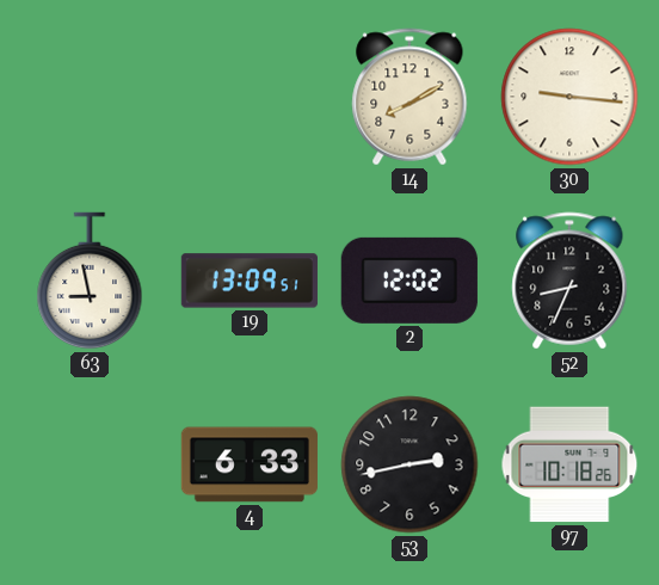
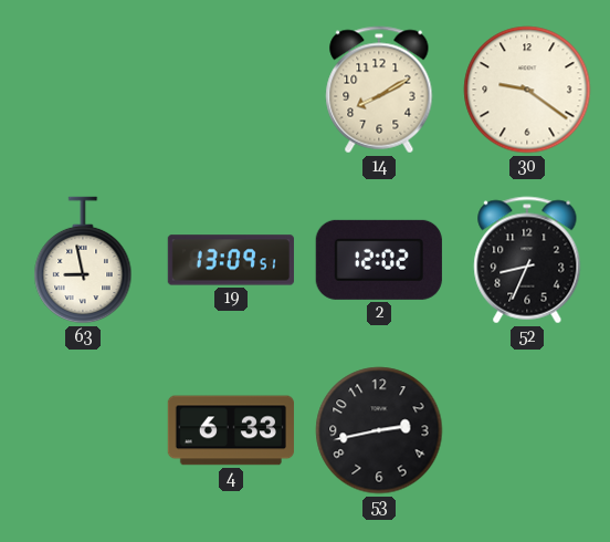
30: 9:16 -> 9:21
97: 10:18 -> none
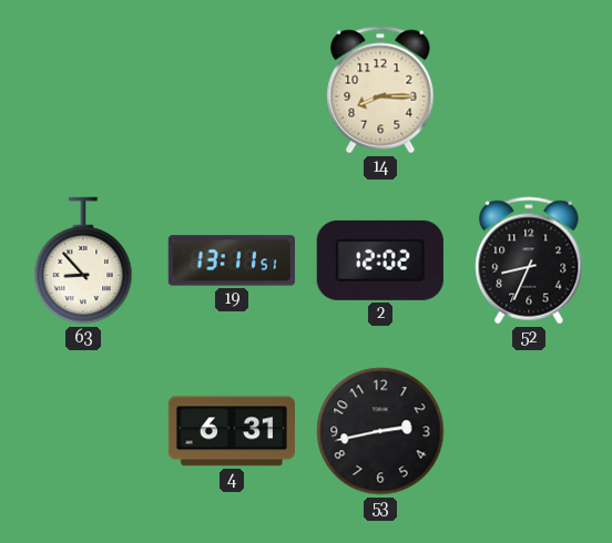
14: 8:10 -> 8:15
30: 9:21 -> none
63: 8:58 -> 8:53
19: 13:09 -> 13:11
4: 6:33 -> 6:31
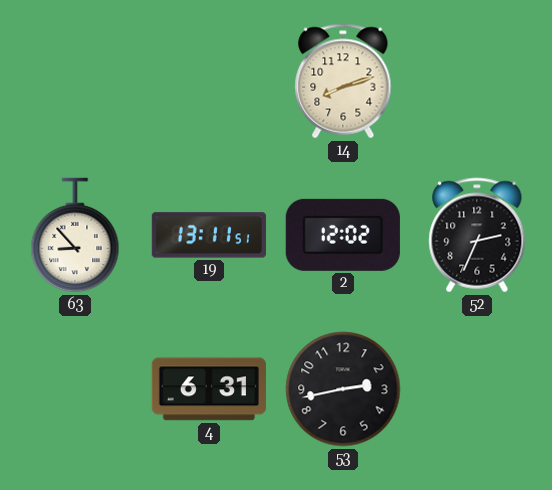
14: 8:15 -> 8:12
52: 8:34 -> 2:34
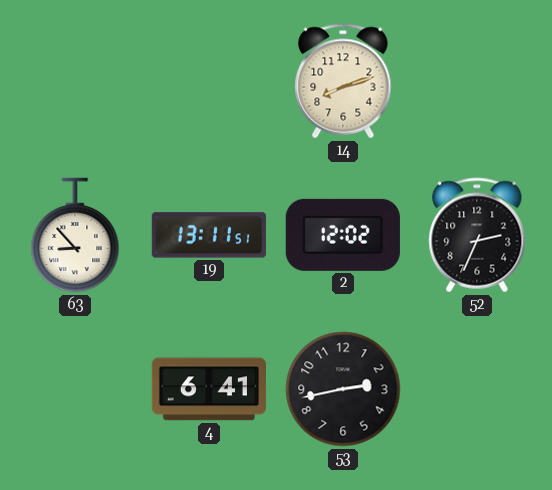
4: 6:31 -> 6:41
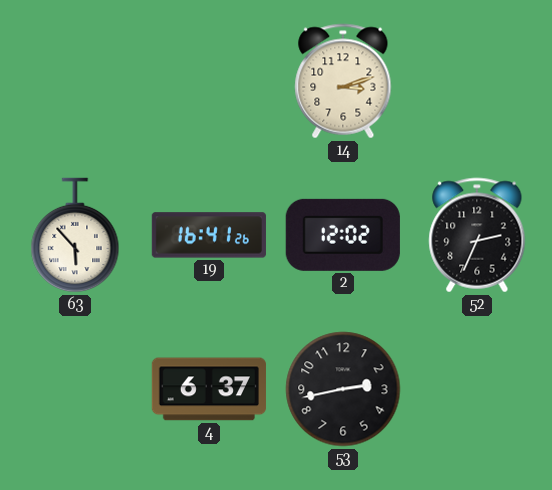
14: 8:12 -> 3:12
63: 8:53 -> 5:53
19: 13:11 -> 16:41
4: 6:41 -> 6:37
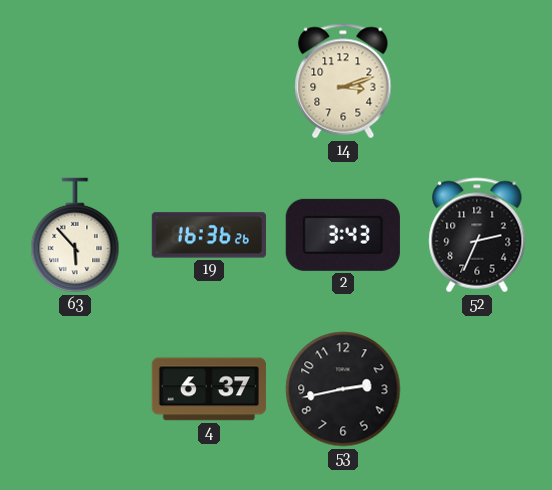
19: 16:41 -> 16:36
2: 12:02 -> 3:43
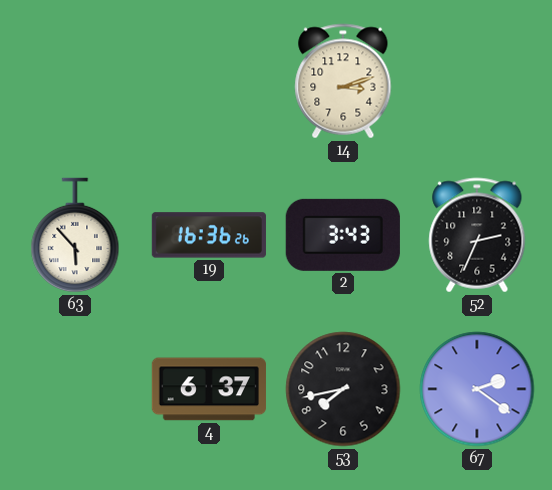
53: 2:43 -> 7:43
67: none -> 2:21
